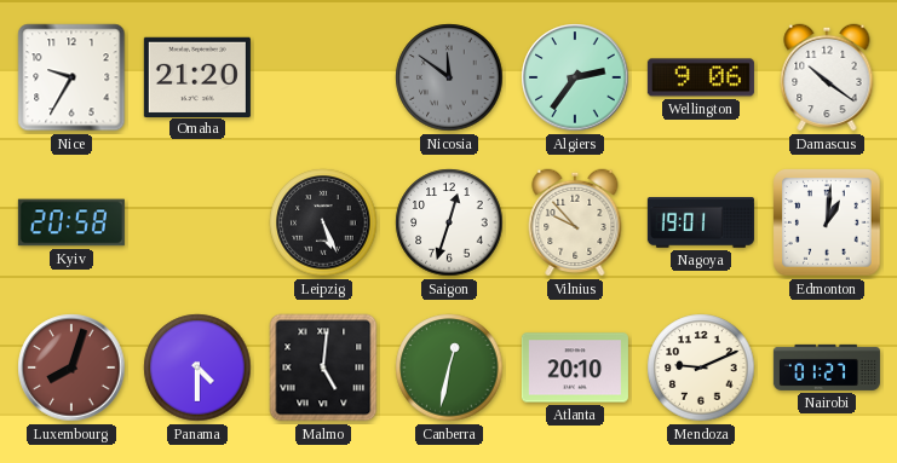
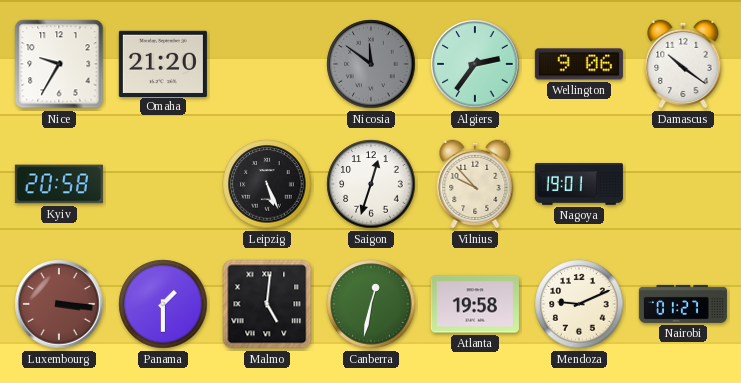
Edmonton: 1:01 -> none
Luxembourg: 8:03 -> 3:16
Panama: 4:30 -> 1:30
Atlanta: 20:10 -> 19:58
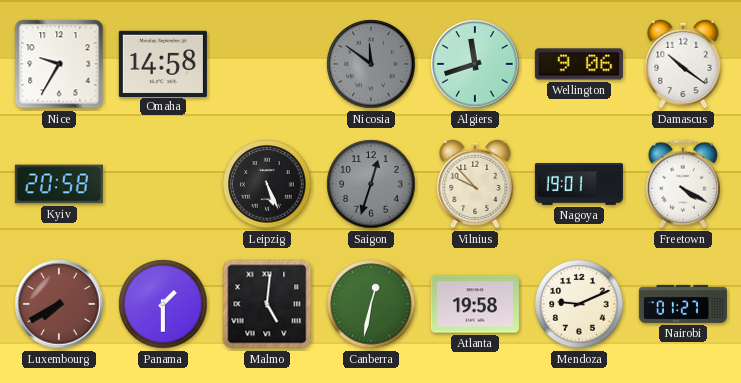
Omaha: 21:20 -> 14:58
Algiers: 2:36 -> 11:42
Saigon dial: white -> grey
Freetown: none -> 4:20
Luxembourg: 3:16 -> 7:40
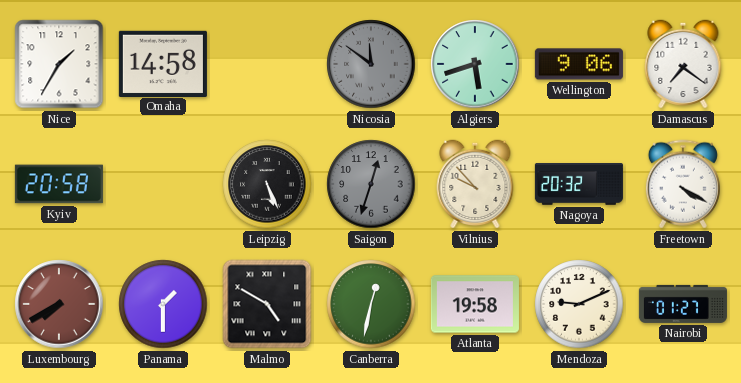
Nice: 9:35 -> 1:35
Algiers: 11:42 -> 5:42
Damascus: 10:21 -> 7:21
Nagoya: 19:01 -> 20:32
Malmo: 5:01 -> 4:50
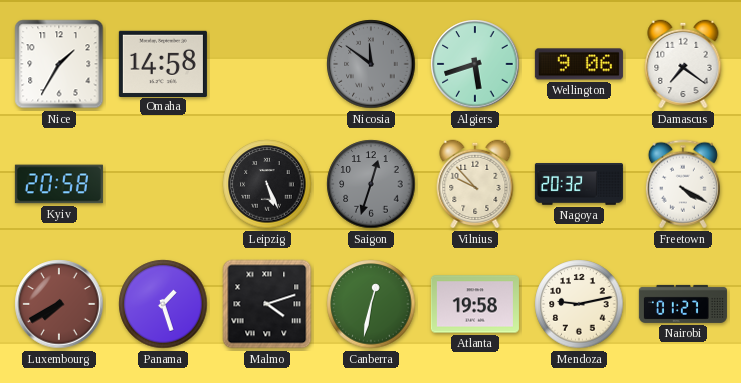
Panama: 1:30 -> 1:27
Malmo: 4:50 -> 4:12
Mendoza: 9:11 -> 9:13
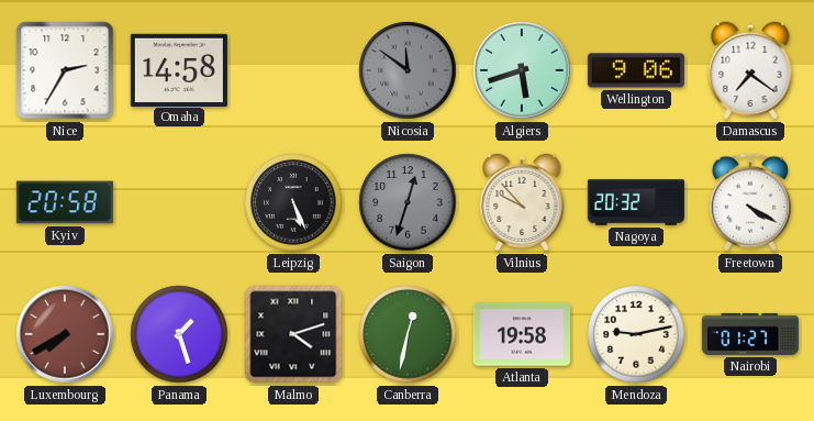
Nice: 1:35 -> 2:35
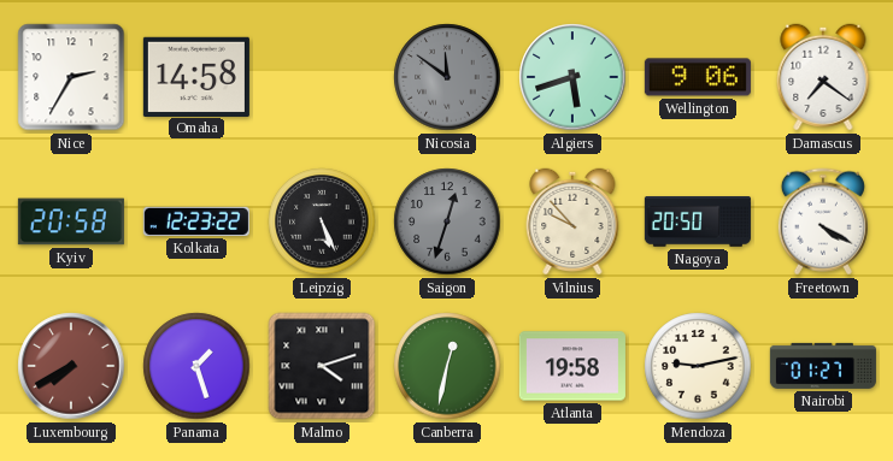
Kolkata: none -> 12:23
Nagoya: 20:32 -> 20:50
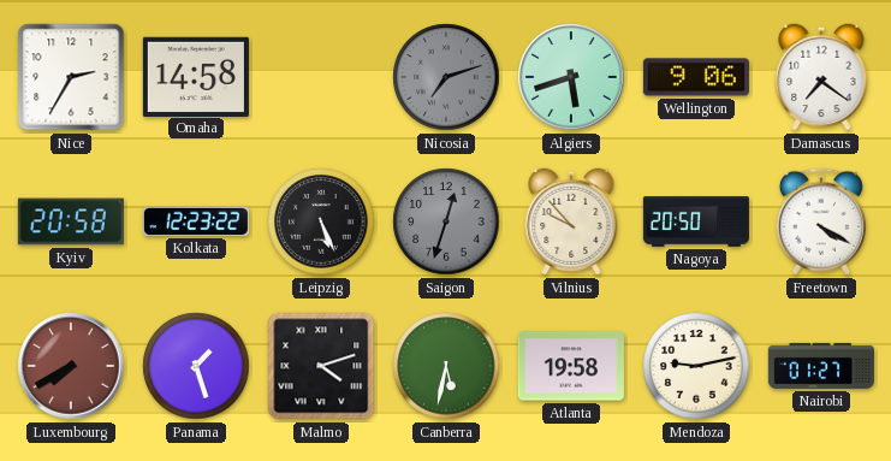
Nicosia: 11:51 -> 7:12
Canberra: 12:32 -> 5:32
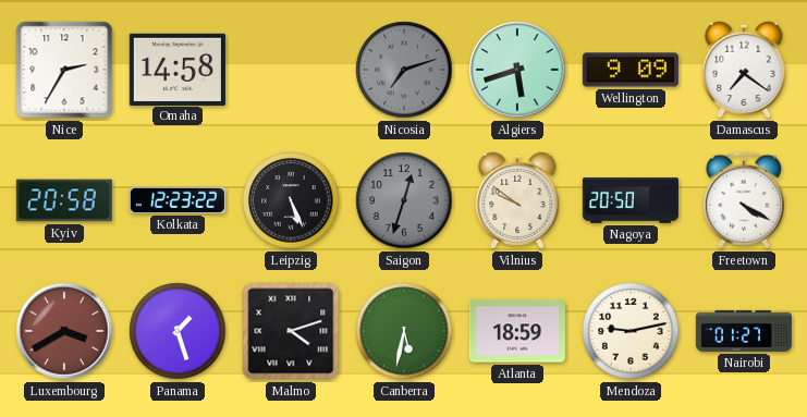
Wellington: 9:06 -> 9:09
Vilnius: 9:53 -> 9:51
Luxembourg: 7:40 -> 3:40
Atlanta: 19:58 -> 18:59
